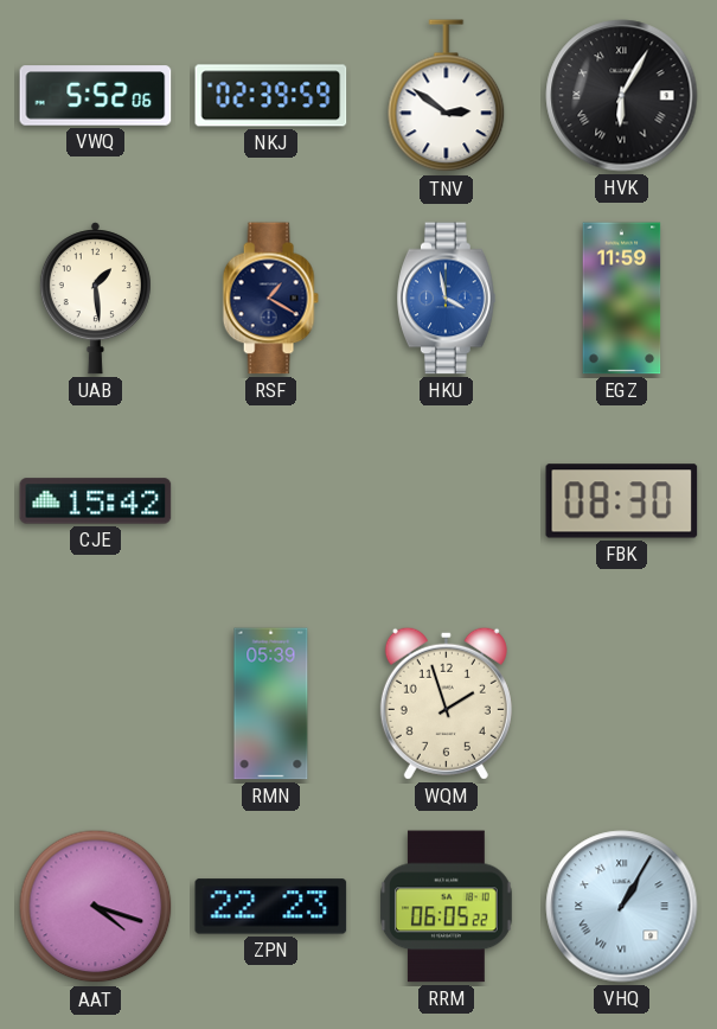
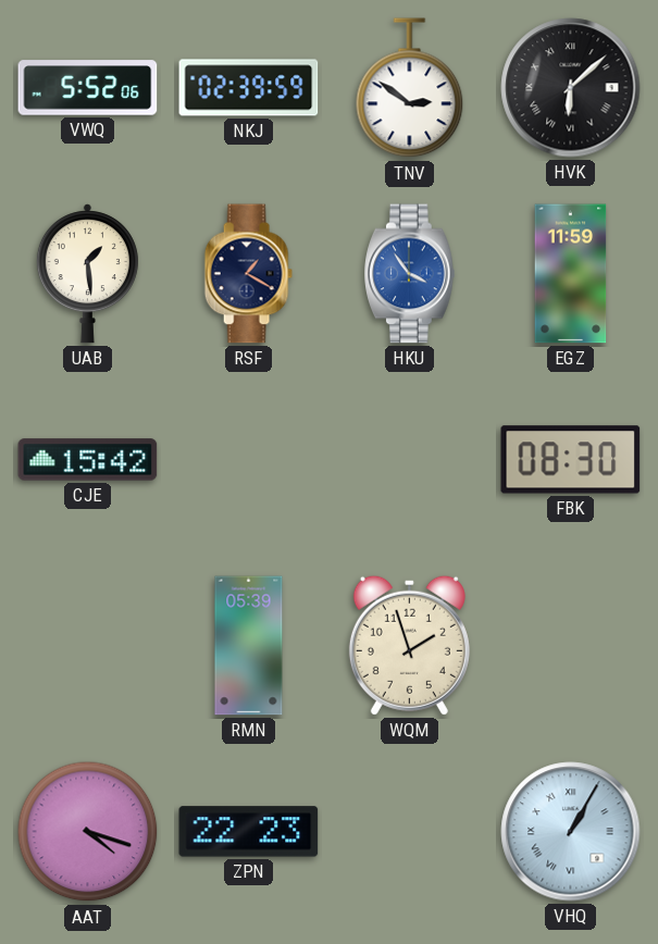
HVK: 6:05 -> 6:08
HKU: 3:58 -> 3:54
RRM: 06:05 -> none
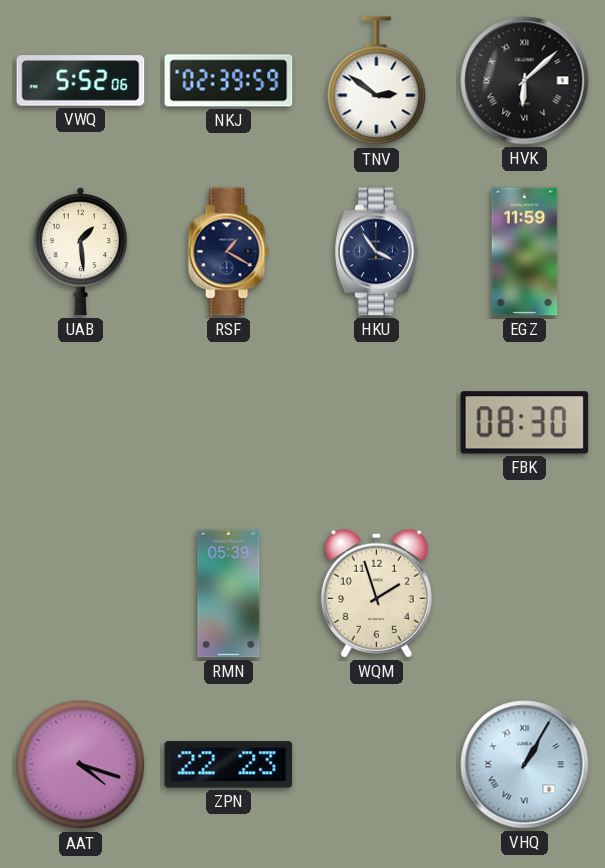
HKU dial: blue -> navy
CJE: 15:42 -> none
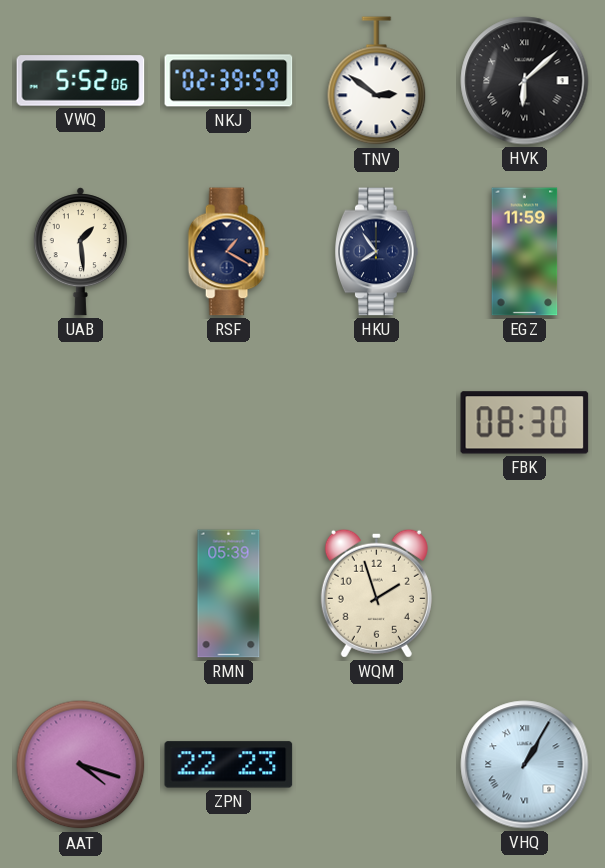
HKU: 3:54 -> 7:54
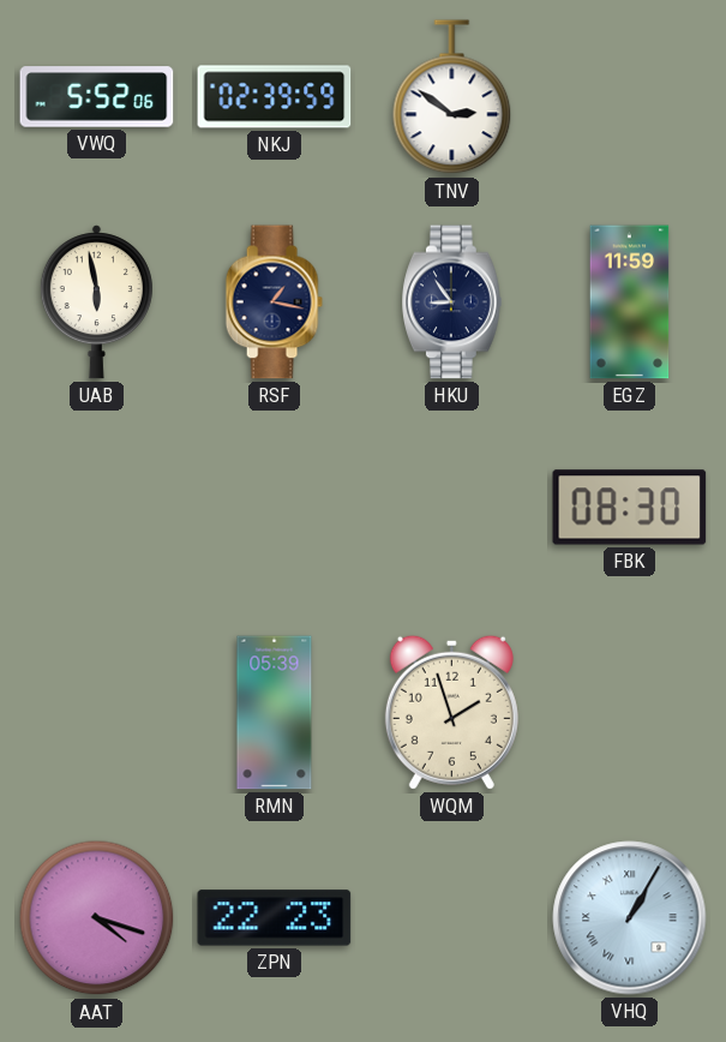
HVK: 6:08 -> none
UAB: 1:29 -> 5:58
RSF: 1:20 -> 1:17
HKU: 7:54 -> 8:54
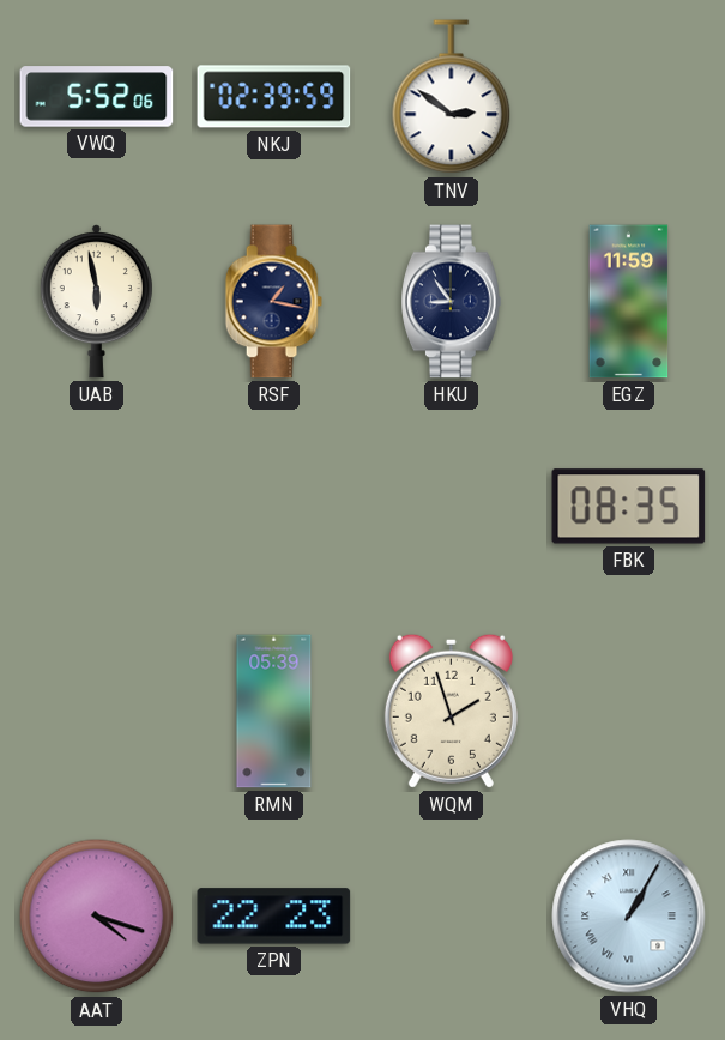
FBK: 08:30 -> 08:35
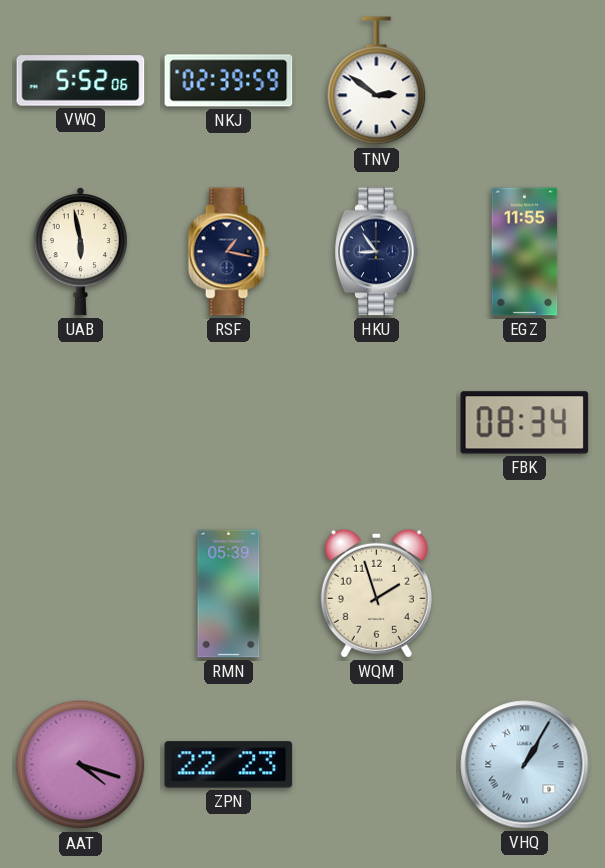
EGZ: 11:59 -> 11:55
FBK: 08:35 -> 08:34
